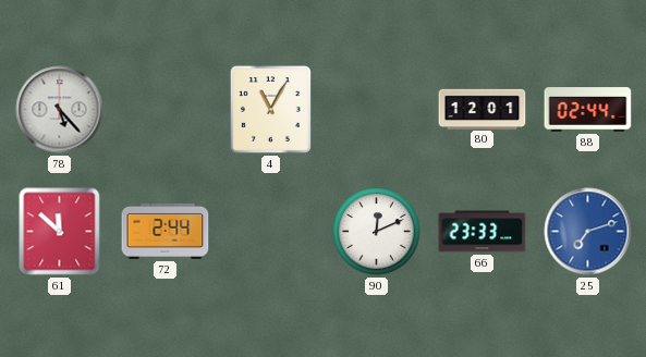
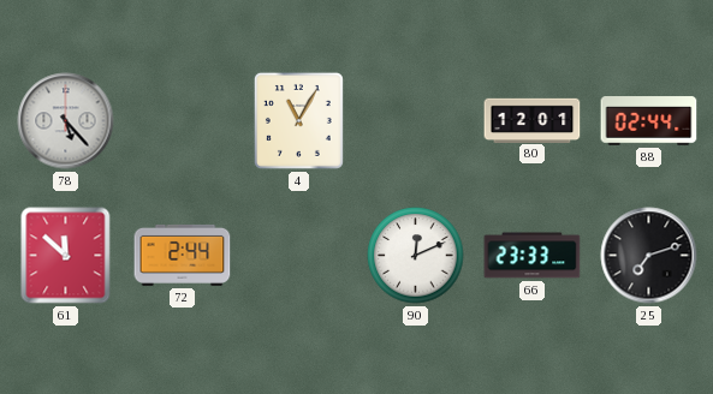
25 dial: blue -> black
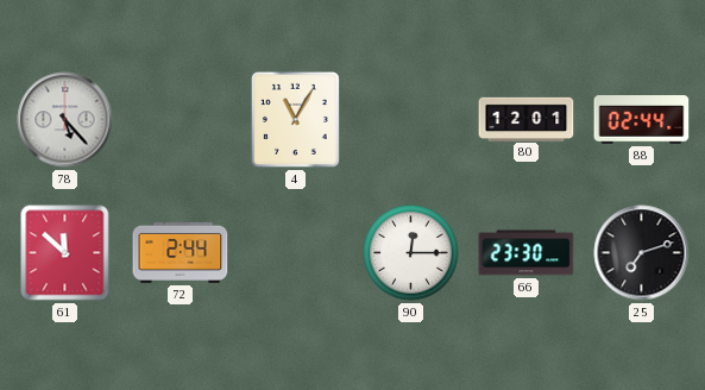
90: 12:11 -> 12:15
66: 23:33 -> 23:30
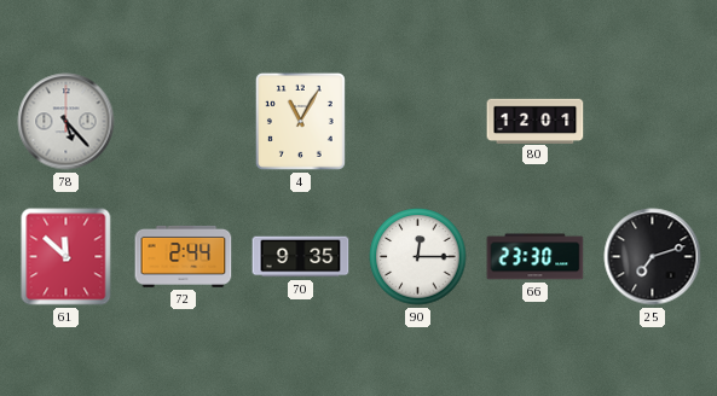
88: 02:44 -> none
70: none -> 9:35
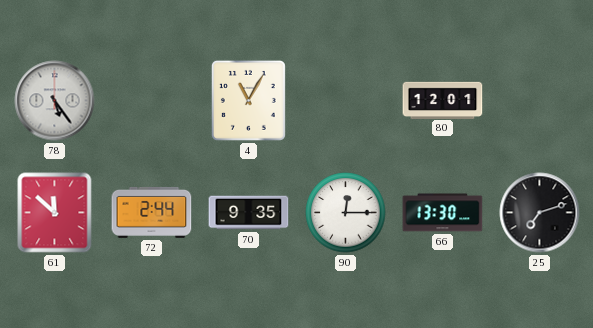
78: 5:23 -> 5:24
66: 23:30 -> 13:30
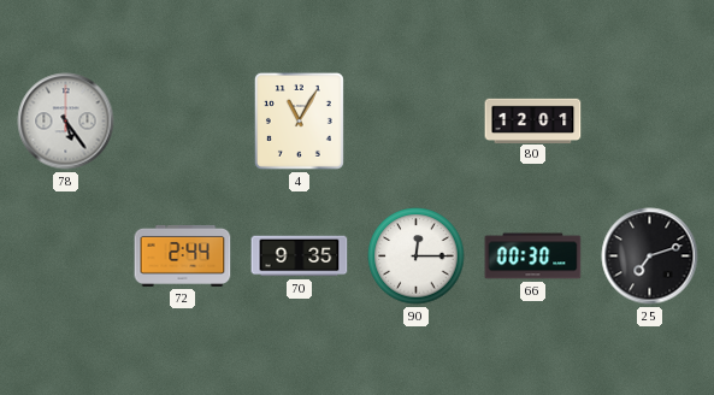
61: 11:52 -> none
66: 13:30 -> 00:30
